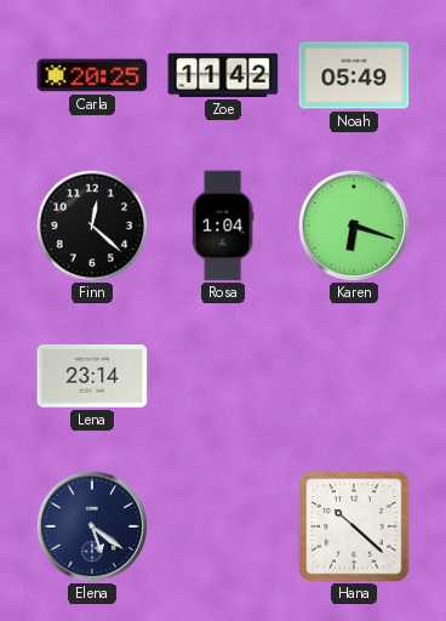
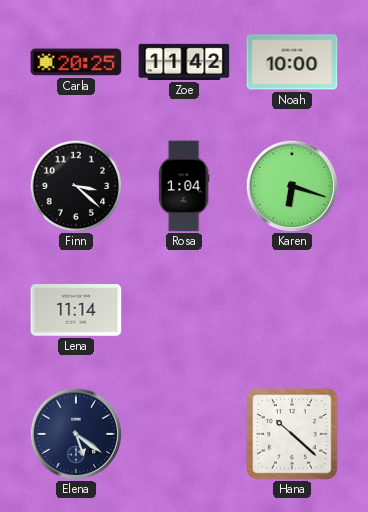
Noah: 05:49 -> 10:00
Finn: 12:22 -> 3:22
Lena: 23:14 -> 11:14
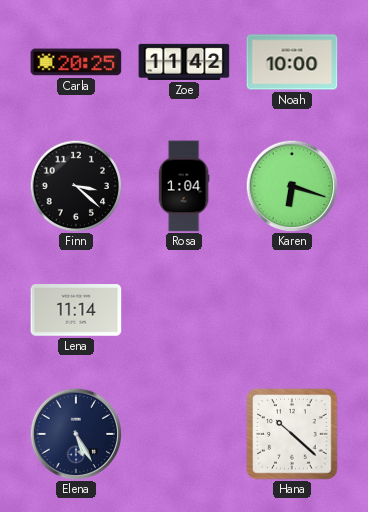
Elena: 5:21 -> 5:25
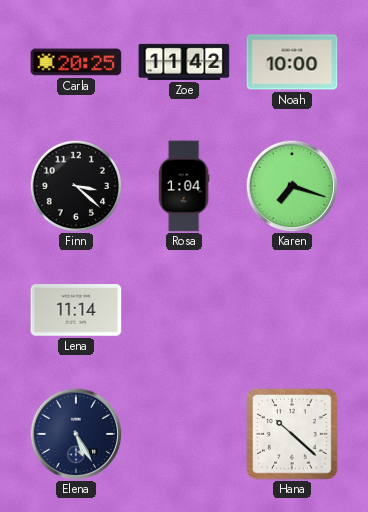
Karen: 6:18 -> 7:18
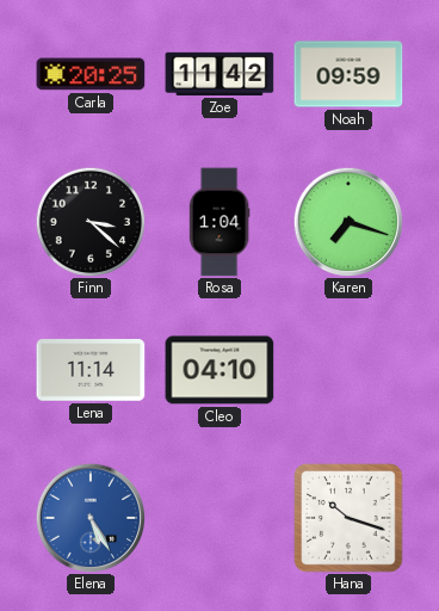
Noah: 10:00 -> 09:59
Cleo: none -> 04:10
Elena dial: navy -> blue
Hana: 10:22 -> 10:18
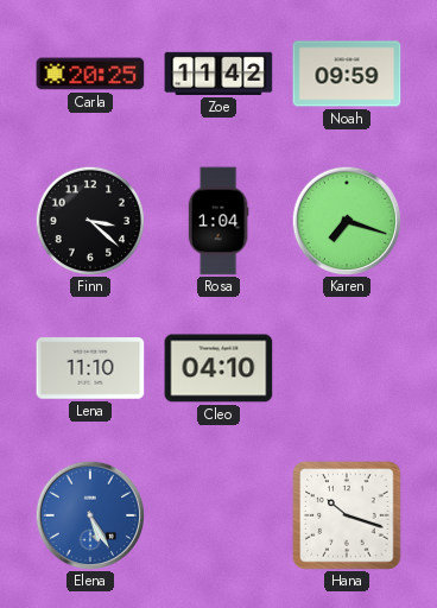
Lena: 11:14 -> 11:10
